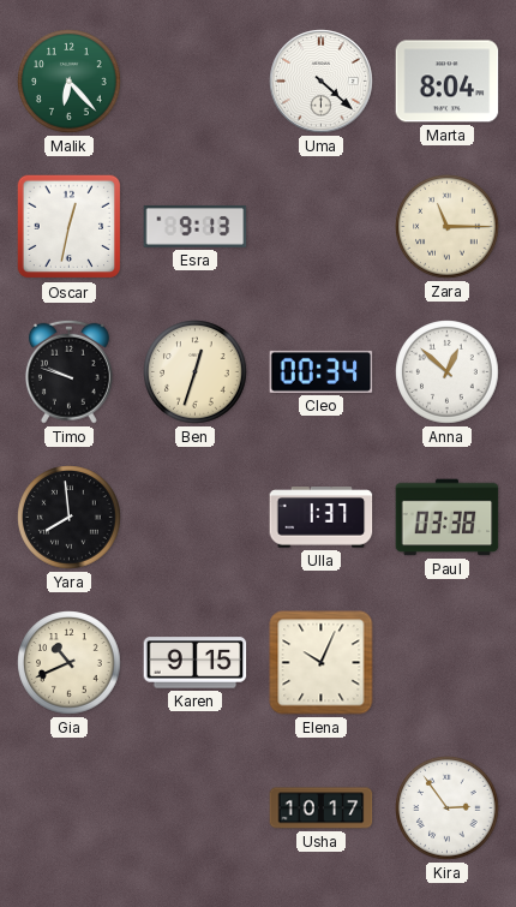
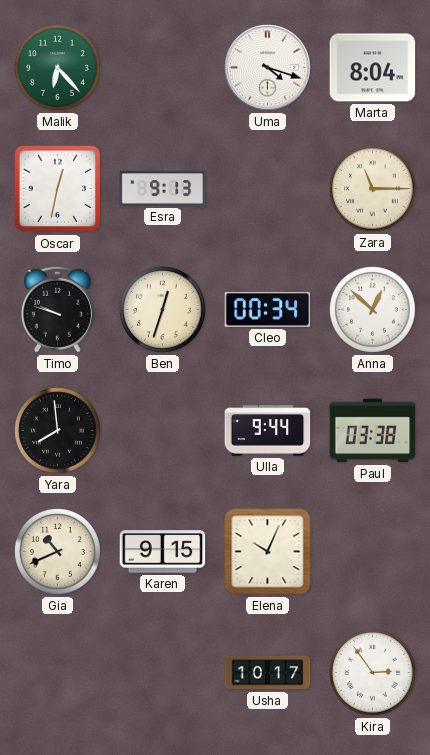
Uma: 4:22 -> 4:18
Ulla: 1:37 -> 9:44
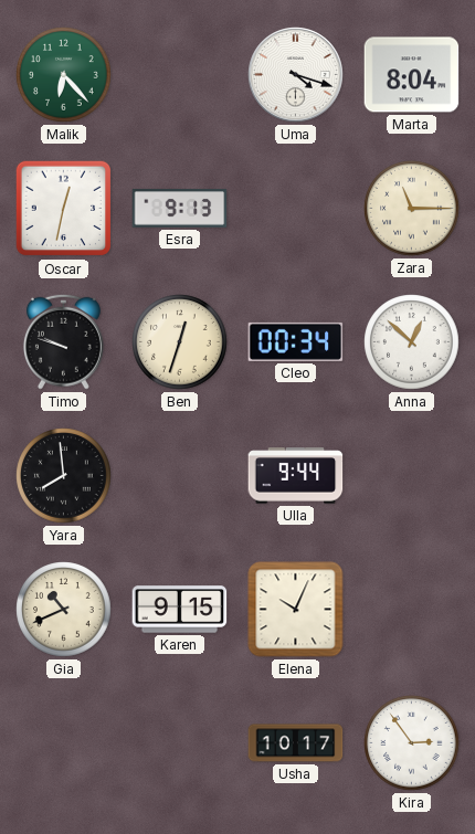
Paul: 03:38 -> none
